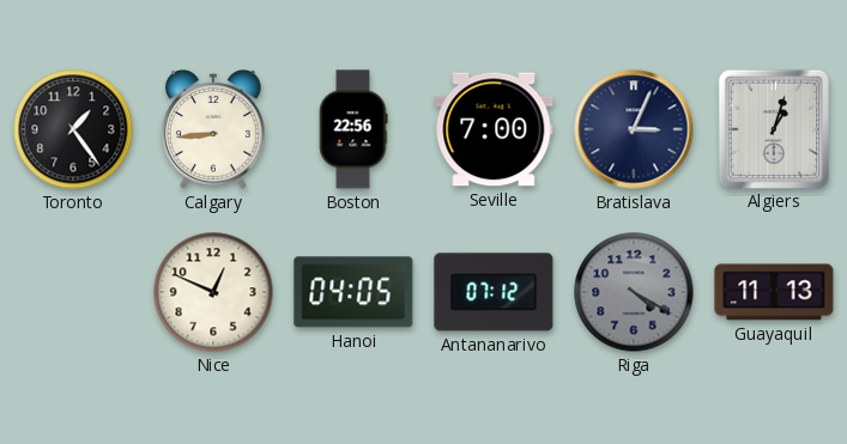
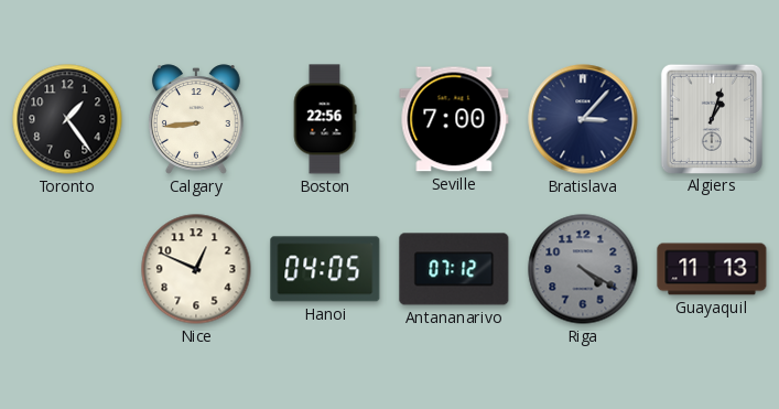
Bratislava: 3:04 -> 3:07
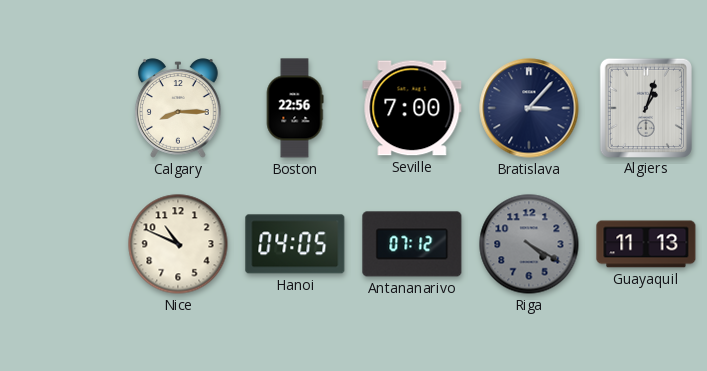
Toronto: 1:24 -> none
Calgary: 8:44 -> 8:15
Nice: 12:49 -> 10:49
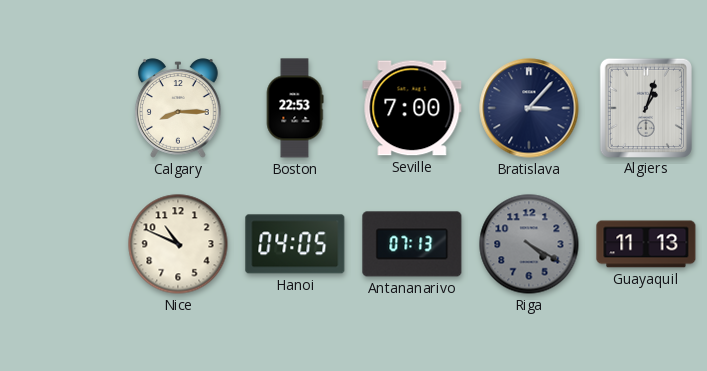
Boston: 22:56 -> 22:53
Antananarivo: 07:12 -> 07:13
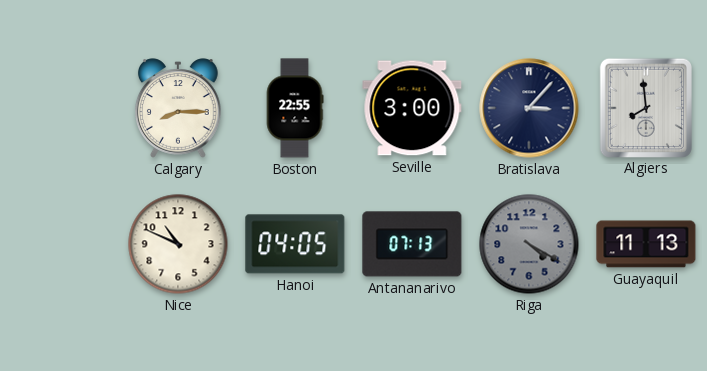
Boston: 22:53 -> 22:55
Seville: 7:00 -> 3:00
Algiers: 1:03 -> 7:59
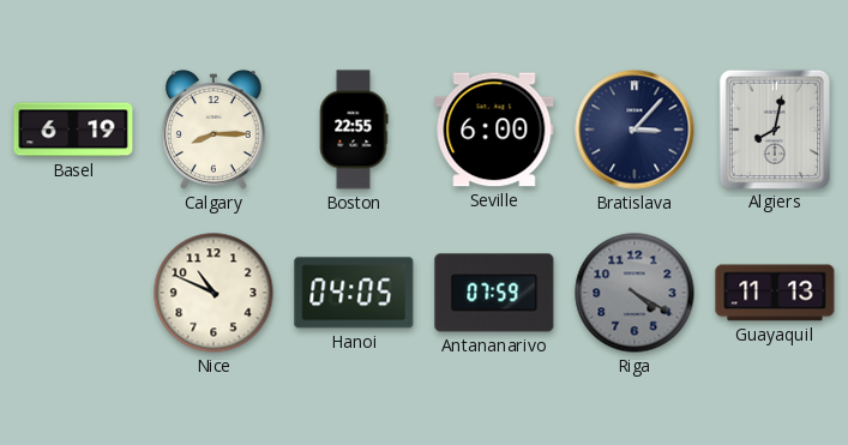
Basel: none -> 6:19
Seville: 3:00 -> 6:00
Algiers: 7:59 -> 8:02
Antananarivo: 07:13 -> 07:59
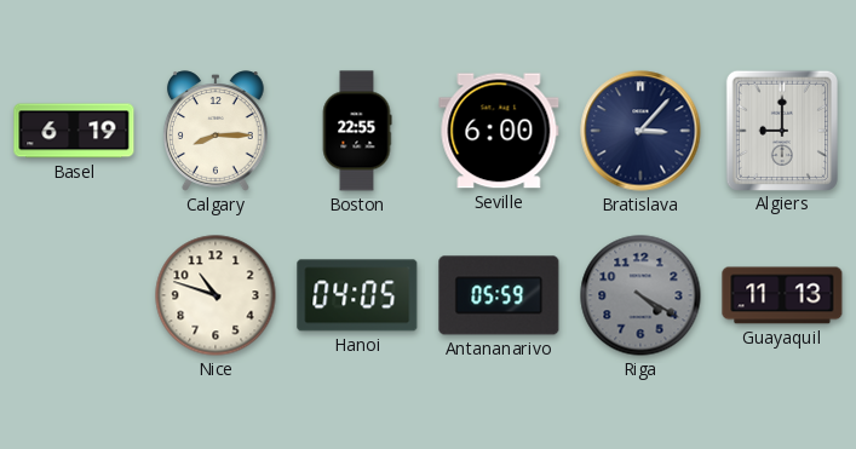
Algiers: 8:02 -> 9:00
Nice: 10:49 -> 10:48
Antananarivo: 07:59 -> 05:59
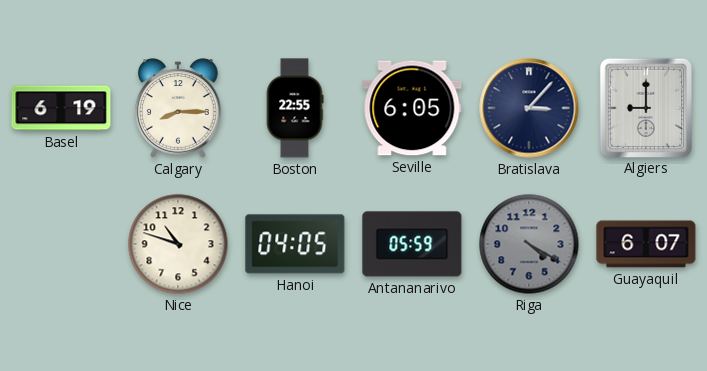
Seville: 6:00 -> 6:05
Guayaquil: 11:13 -> 6:07
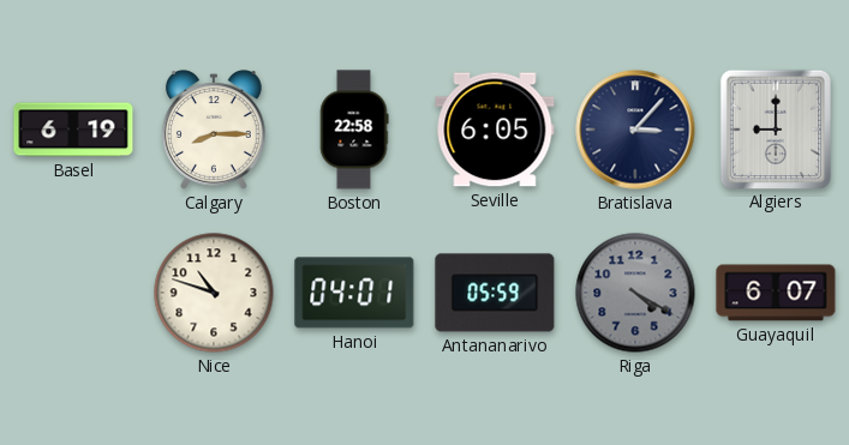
Boston: 22:55 -> 22:58
Hanoi: 04:05 -> 04:01
